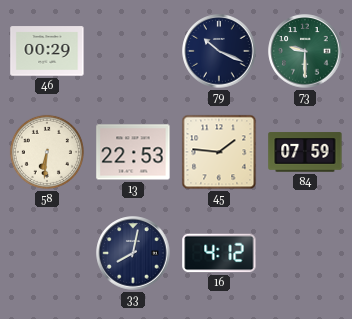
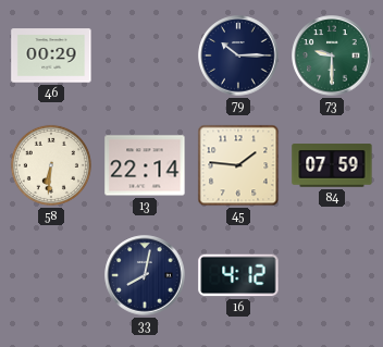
79: 10:19 -> 10:15
13: 22:53 -> 22:14
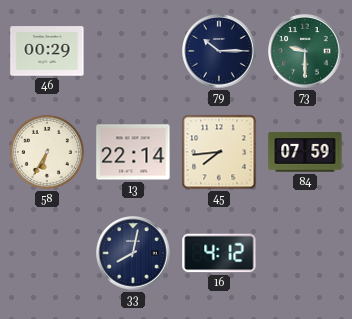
58: 6:31 -> 6:35
45: 1:46 -> 7:44
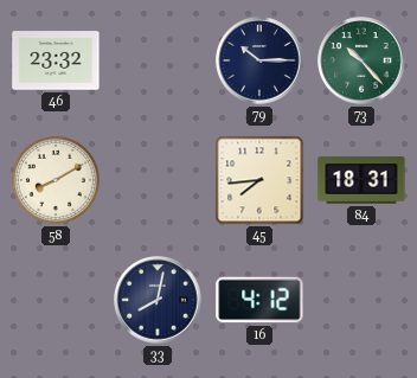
46: 00:29 -> 23:32
73: 9:30 -> 10:23
58: 6:35 -> 8:10
13: 22:14 -> none
84: 07:59 -> 18:31
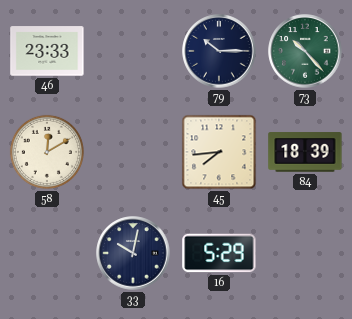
46: 23:32 -> 23:33
58: 8:10 -> 12:10
84: 18:31 -> 18:39
33: 8:02 -> 10:02
16: 4:12 -> 5:29
